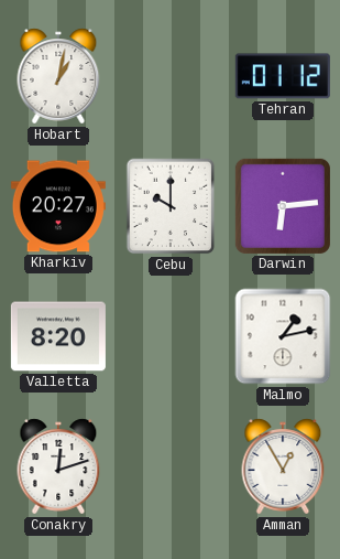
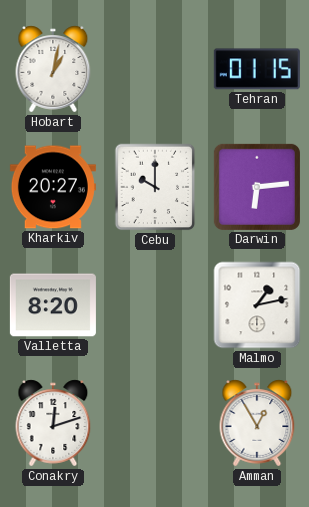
Tehran: 01:12 -> 01:15
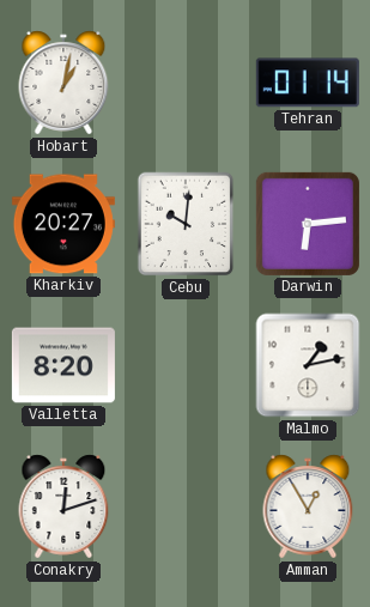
Tehran: 01:15 -> 01:14
Cebu: 10:00 -> 10:01
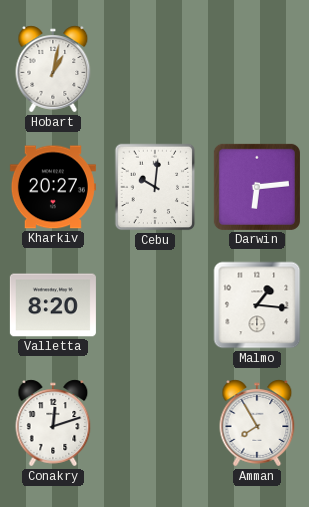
Tehran: 01:14 -> none
Malmo: 1:13 -> 1:16
Amman: 12:55 -> 7:55
